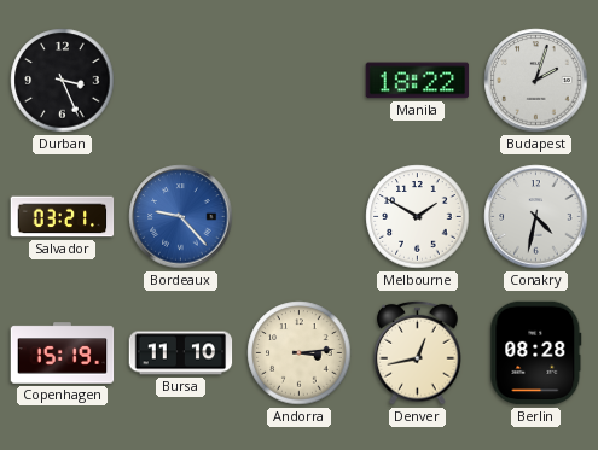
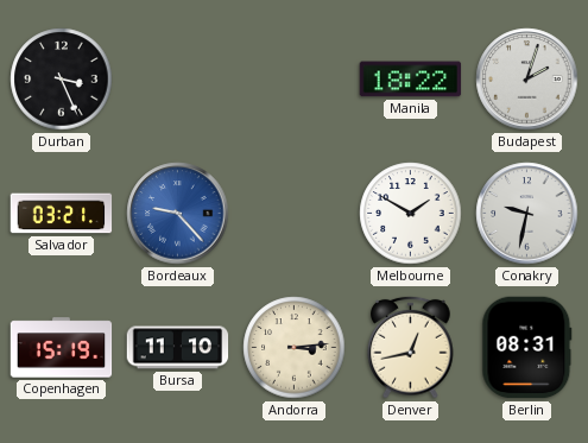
Conakry: 4:32 -> 9:32
Berlin: 08:28 -> 08:31
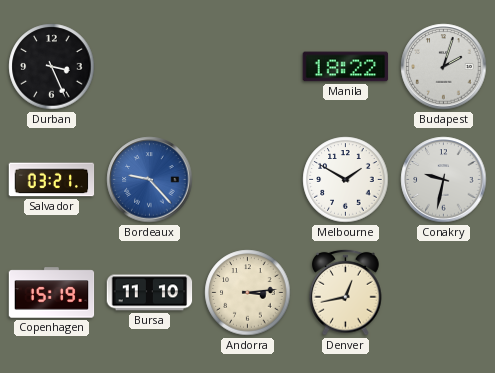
Berlin: 08:31 -> none
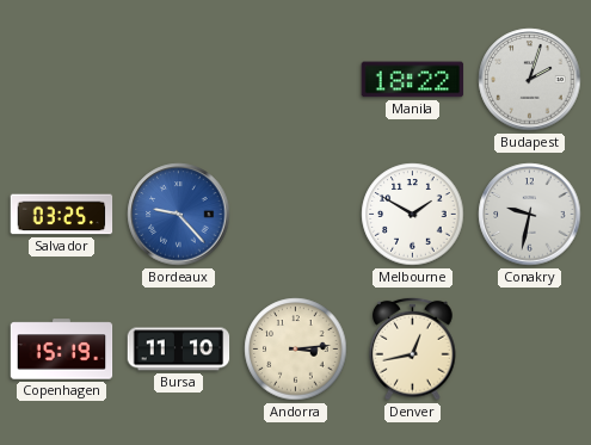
Durban: 3:26 -> none
Salvador: 03:21 -> 03:25
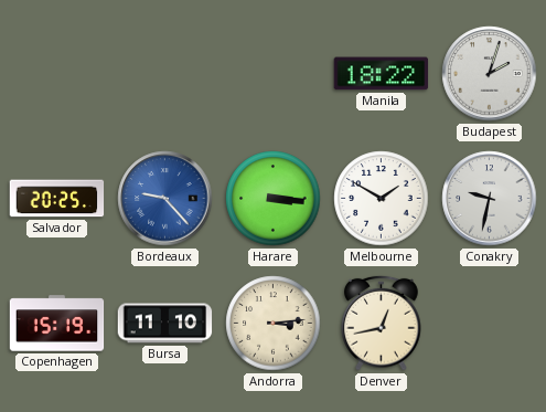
Salvador: 03:25 -> 20:25
Harare: none -> 3:16
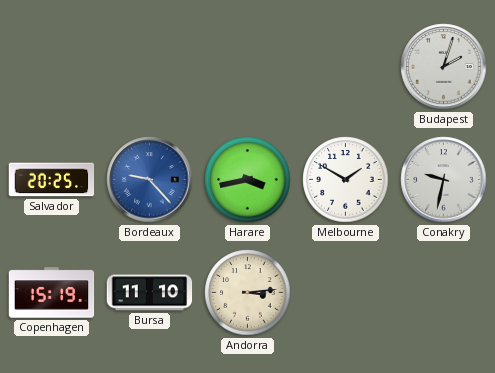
Manila: 18:22 -> none
Harare: 3:16 -> 3:43
Denver: 12:43 -> none
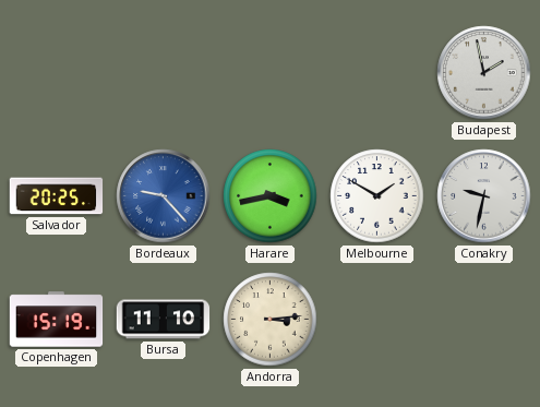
Budapest: 2:03 -> 1:58
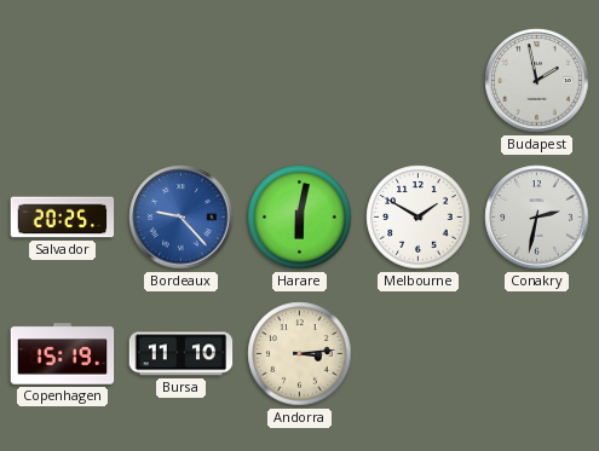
Harare: 3:43 -> 6:02
Conakry: 9:32 -> 2:32
